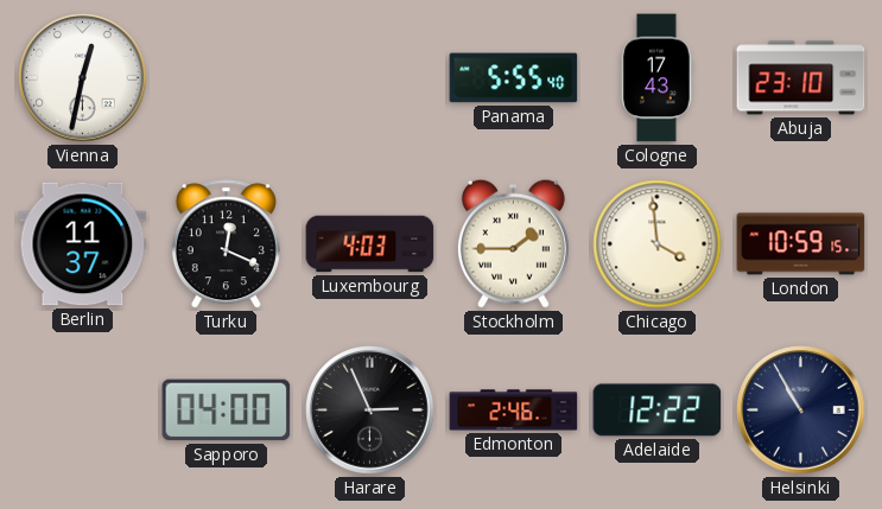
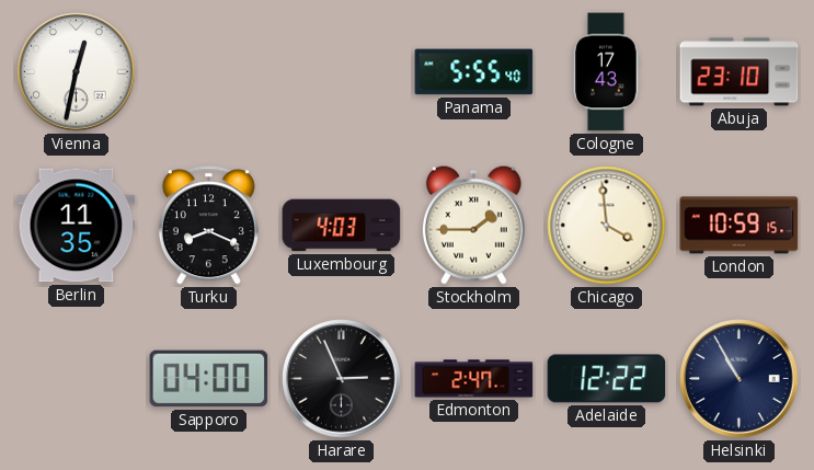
Berlin: 11:37 -> 11:35
Turku: 12:19 -> 8:19
Edmonton: 2:46 -> 2:47
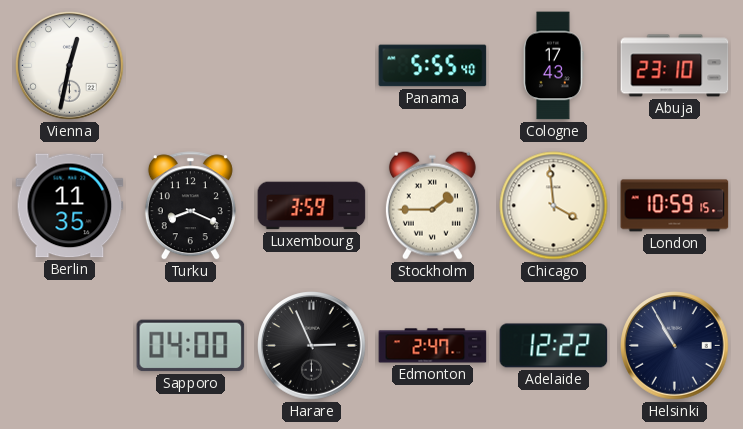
Luxembourg: 4:03 -> 3:59
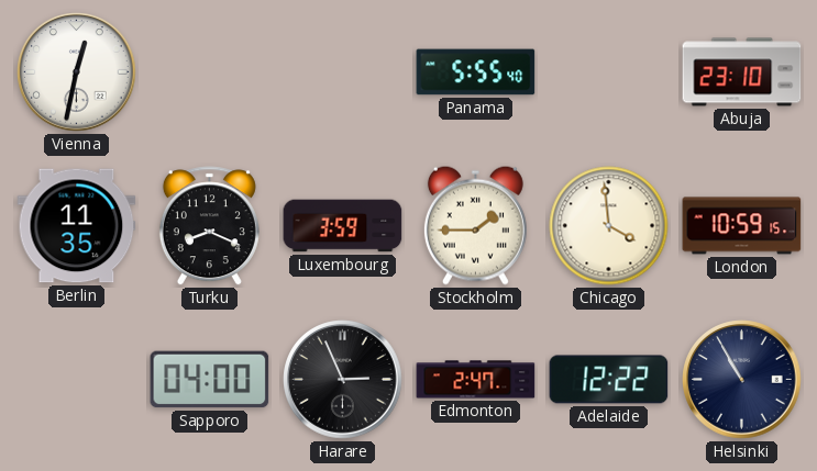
Cologne: 17:43 -> none
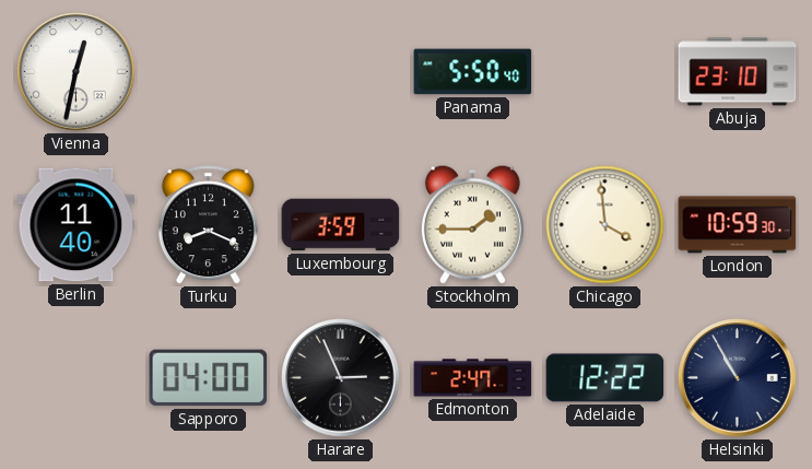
Panama: 5:55 -> 5:50
Berlin: 11:35 -> 11:40
London: 10:59:15 -> 10:59:30
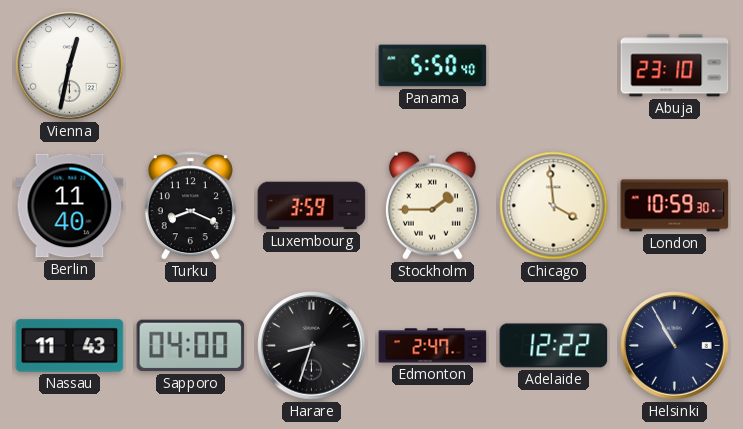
Nassau: none -> 11:43
Harare: 2:56 -> 8:33
